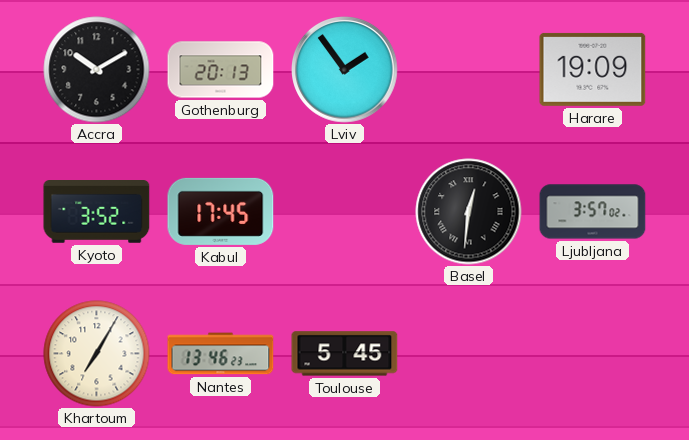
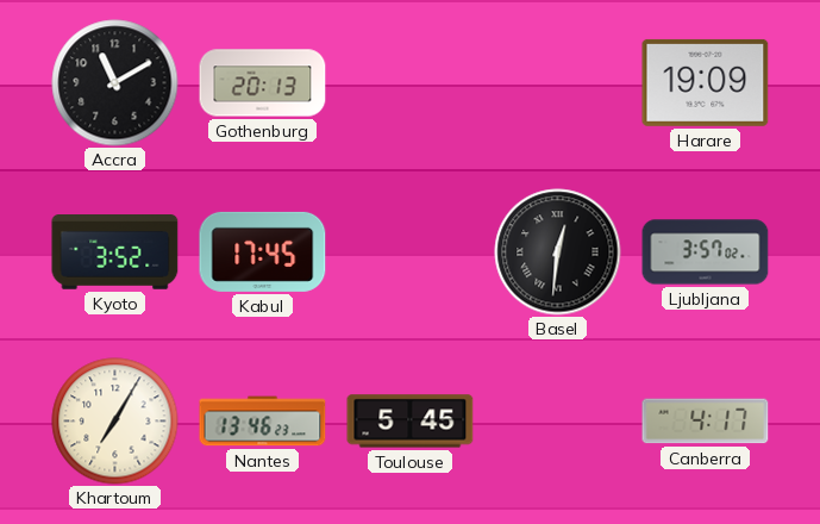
Accra: 10:10 -> 11:10
Lviv: 1:54 -> none
Canberra: none -> 4:17
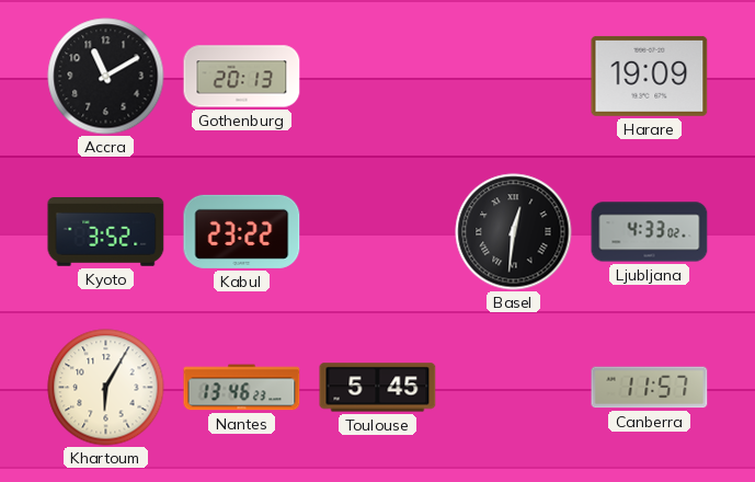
Kabul: 17:45 -> 23:22
Ljubljana: 3:57 -> 4:33
Khartoum: 7:05 -> 6:05
Canberra: 4:17 -> 11:57
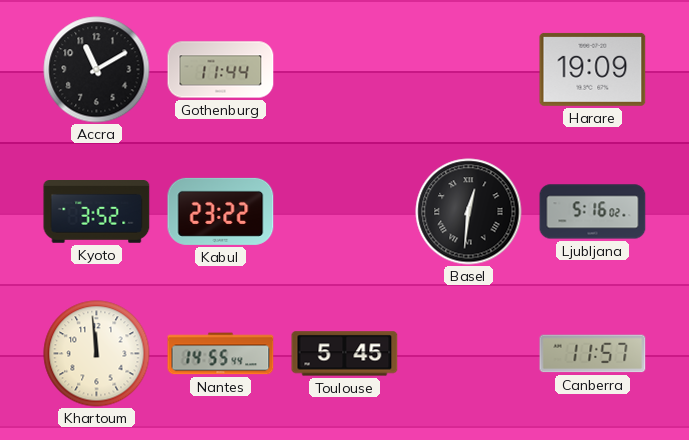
Gothenburg: 20:13 -> 11:44
Ljubljana: 4:33 -> 5:16
Khartoum: 6:05 -> 11:59
Nantes: 13:46 -> 14:55
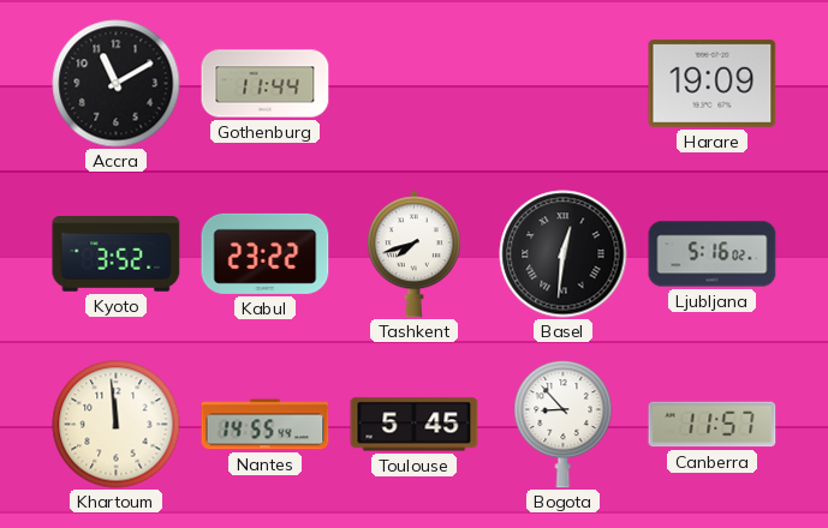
Tashkent: none -> 7:42
Bogota: none -> 8:53
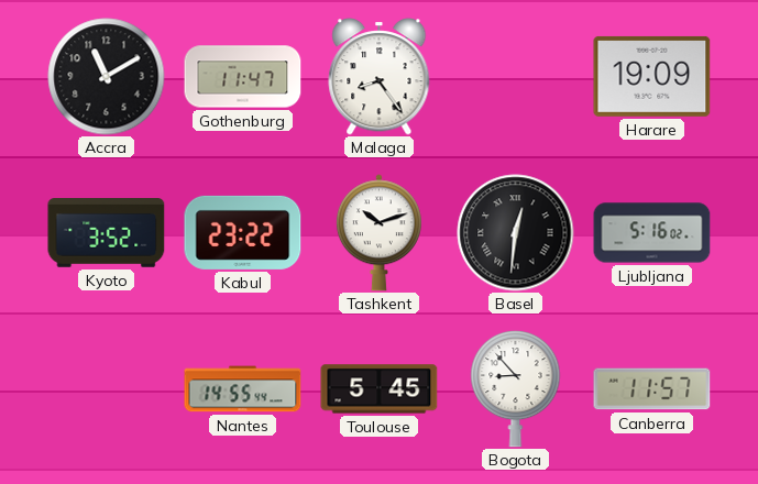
Gothenburg: 11:44 -> 11:47
Malaga: none -> 8:24
Tashkent: 7:42 -> 10:12
Khartoum: 11:59 -> none
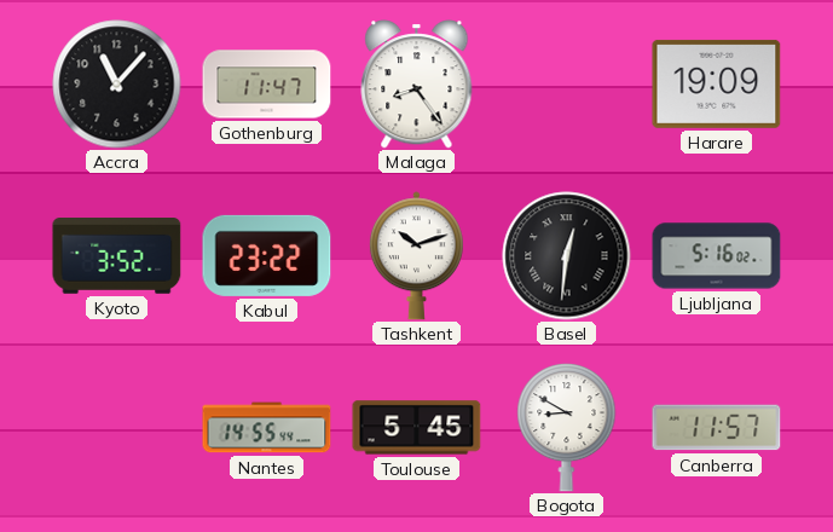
Accra: 11:10 -> 11:07
Bogota: 8:53 -> 8:50
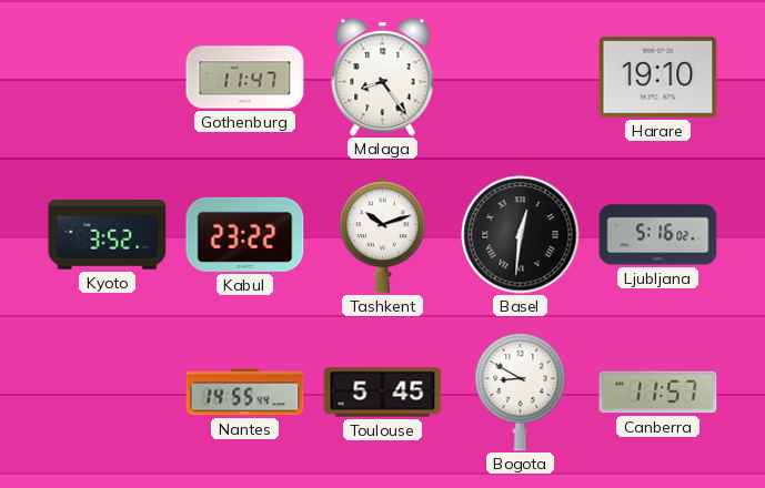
Accra: 11:07 -> none
Harare: 19:09 -> 19:10
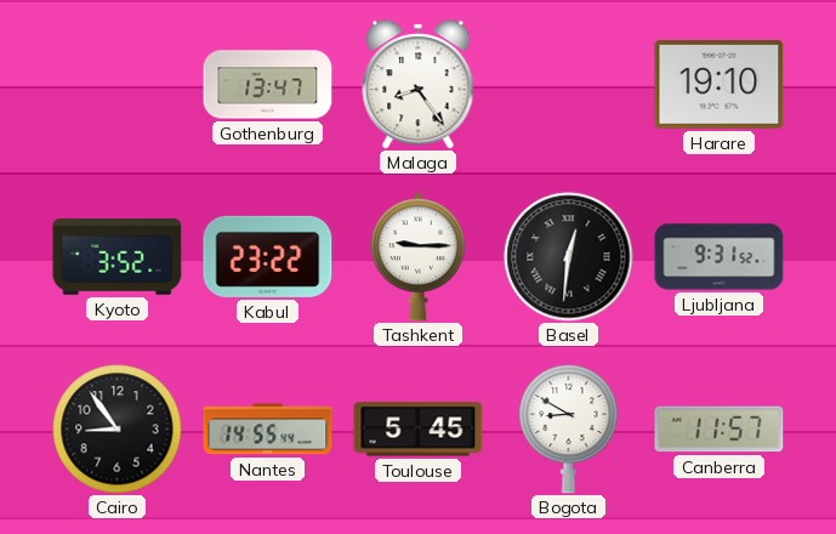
Gothenburg: 11:47 -> 13:47
Tashkent: 10:12 -> 9:15
Ljubljana: 5:16 -> 9:31
Cairo: none -> 8:54
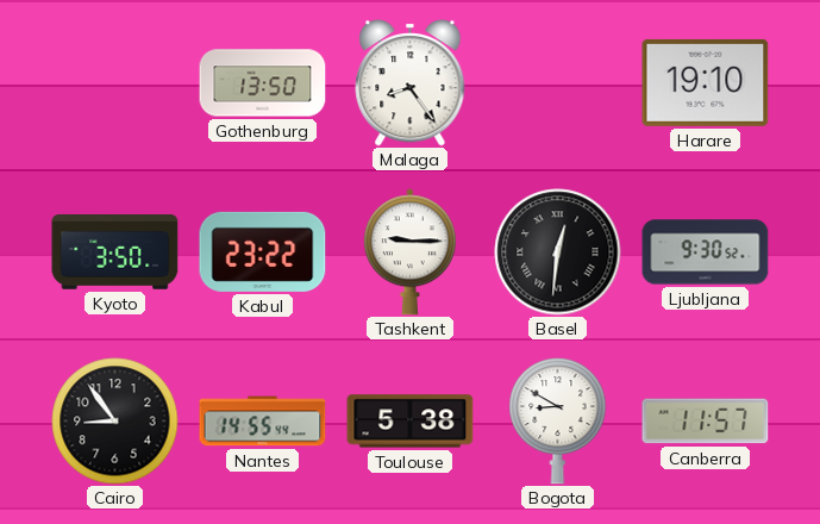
Gothenburg: 13:47 -> 13:50
Kyoto: 3:52 -> 3:50
Ljubljana: 9:31 -> 9:30
Toulouse: 5:45 -> 5:38
